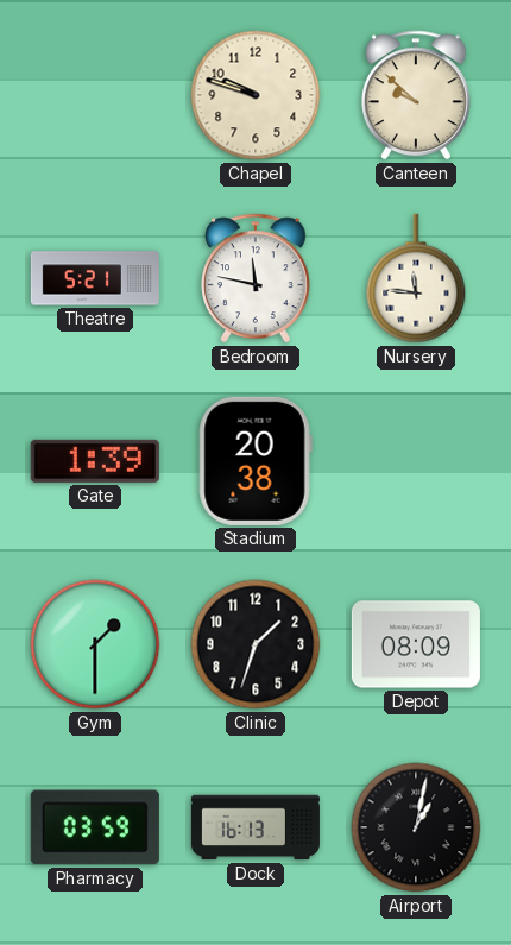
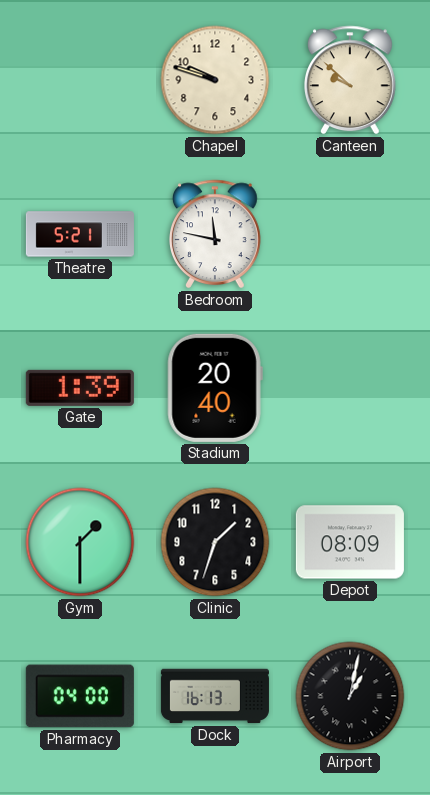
Nursery: 11:46 -> none
Stadium: 20:38 -> 20:40
Pharmacy: 03:59 -> 04:00
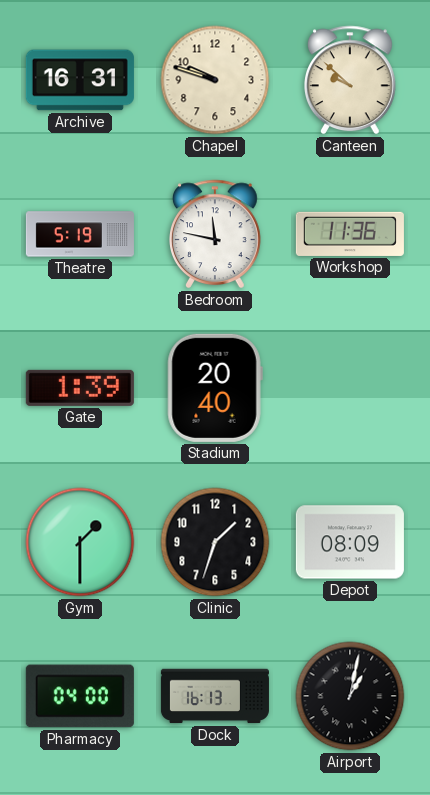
Archive: none -> 16:31
Theatre: 5:21 -> 5:19
Workshop: none -> 11:36
